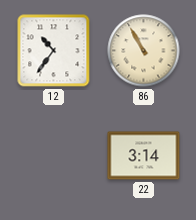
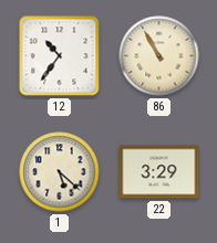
1: none -> 5:22
22: 3:14 -> 3:29
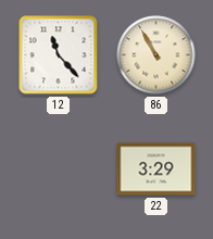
12: 10:36 -> 11:23
1: 5:22 -> none
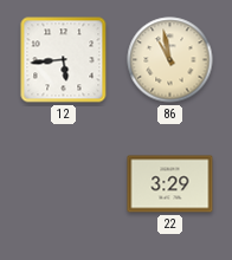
12: 11:23 -> 5:44
86: 10:55 -> 10:58
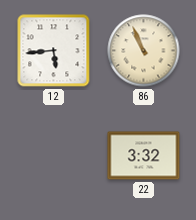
86: 10:58 -> 10:56
22: 3:29 -> 3:32
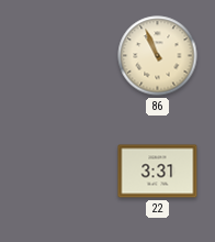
12: 5:44 -> none
22: 3:32 -> 3:31
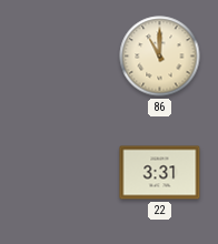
86: 10:56 -> 11:00
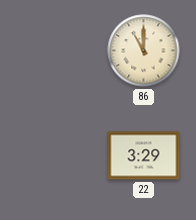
22: 3:31 -> 3:29
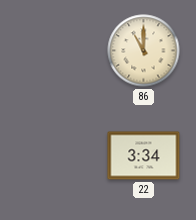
22: 3:29 -> 3:34
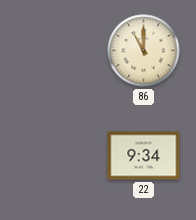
22: 3:34 -> 9:34
